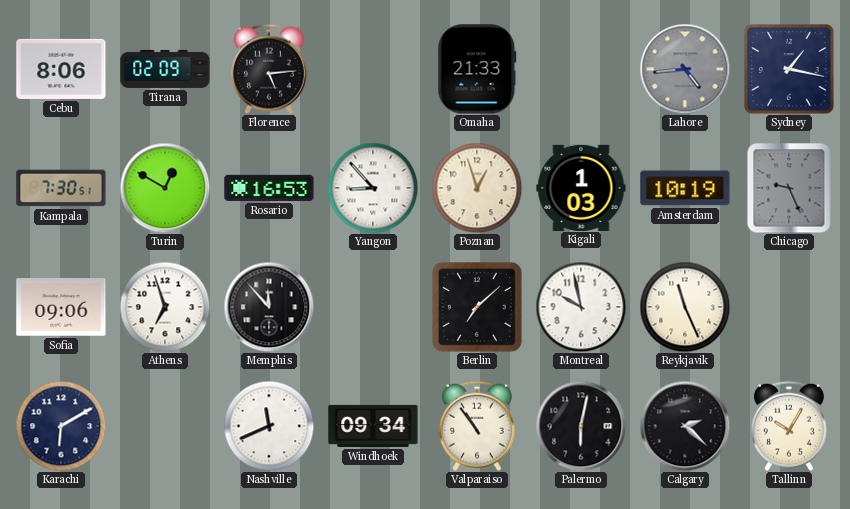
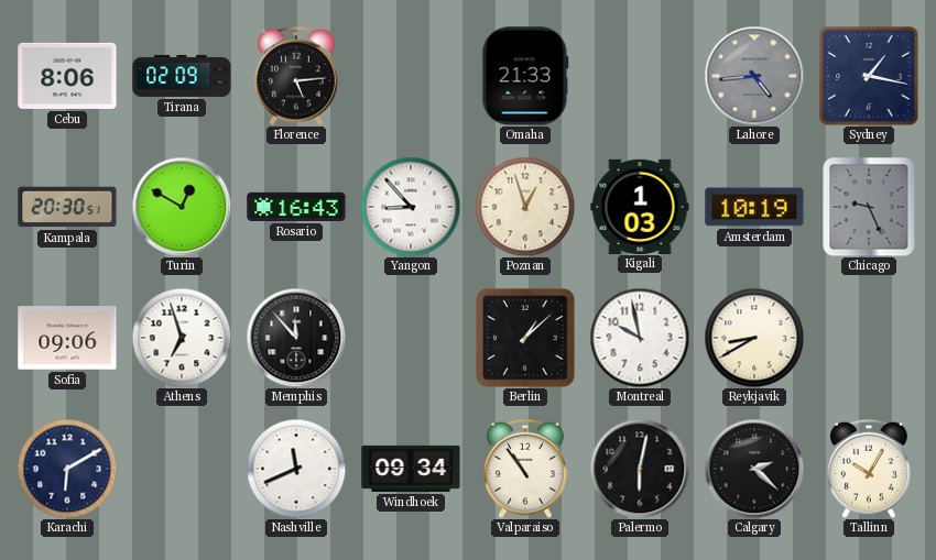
Kampala: 7:30 -> 20:30
Rosario: 16:53 -> 16:43
Berlin: 7:08 -> 1:08
Reykjavik: 11:26 -> 8:40
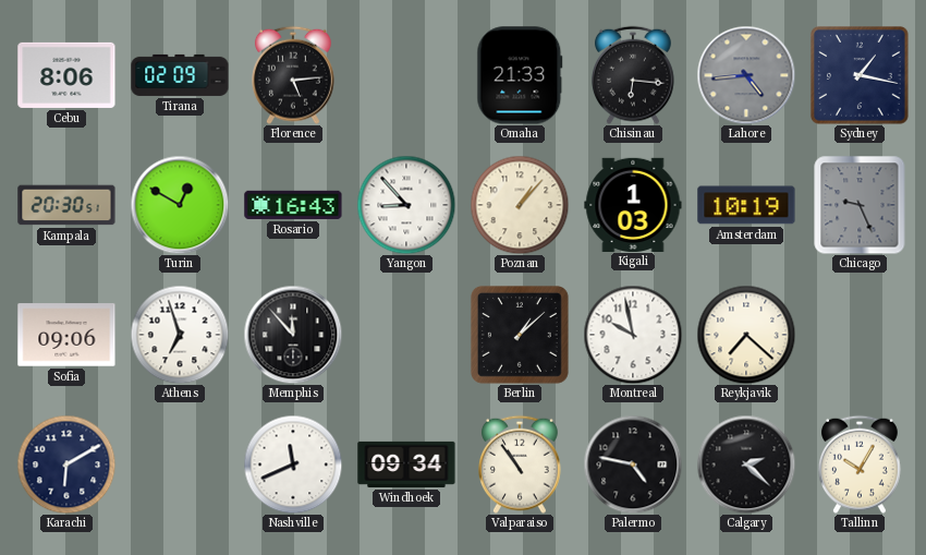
Chisinau: none -> 6:16
Poznan: 12:57 -> 1:07
Reykjavik: 8:40 -> 7:22
Palermo: 6:02 -> 4:47
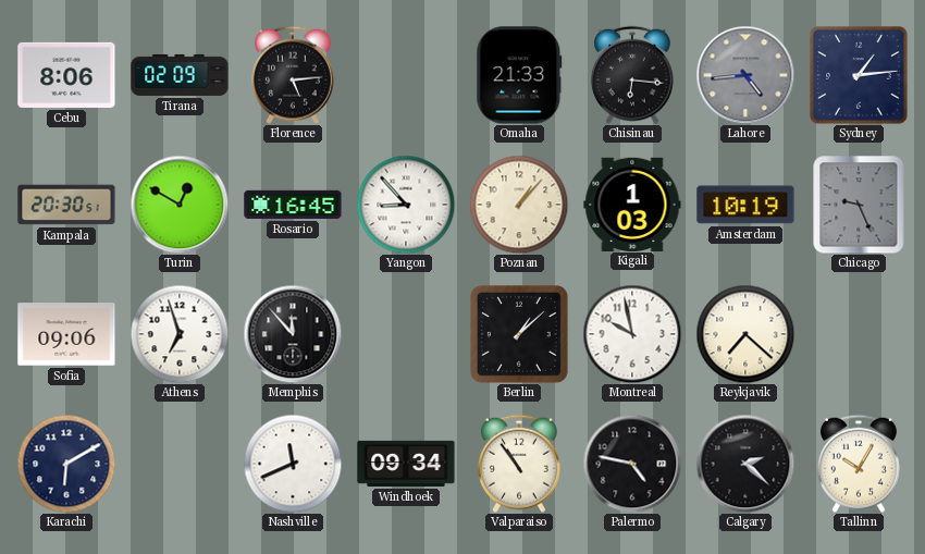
Sydney: 1:17 -> 1:14
Rosario: 16:43 -> 16:45
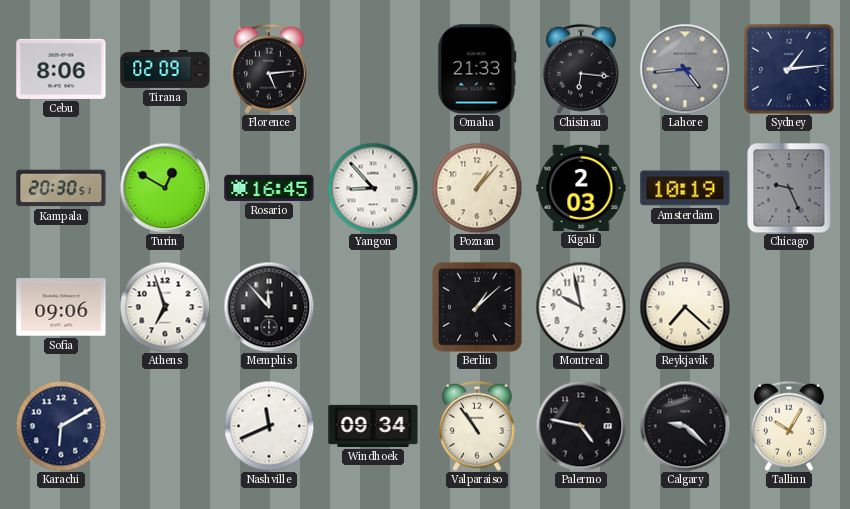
Kigali: 1:03 -> 2:03
Calgary: 2:22 -> 9:22
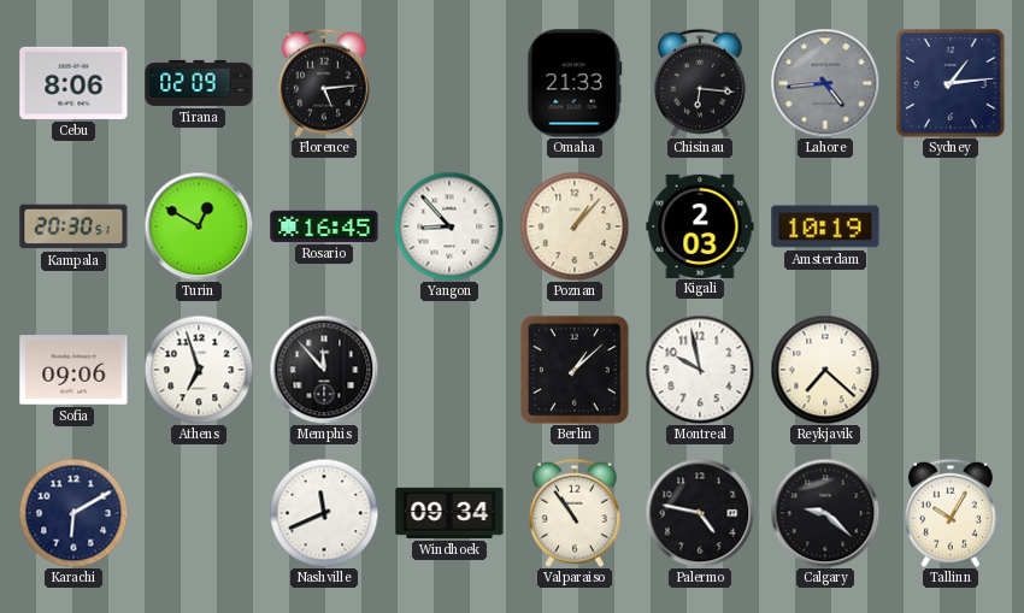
Chicago: 9:26 -> none
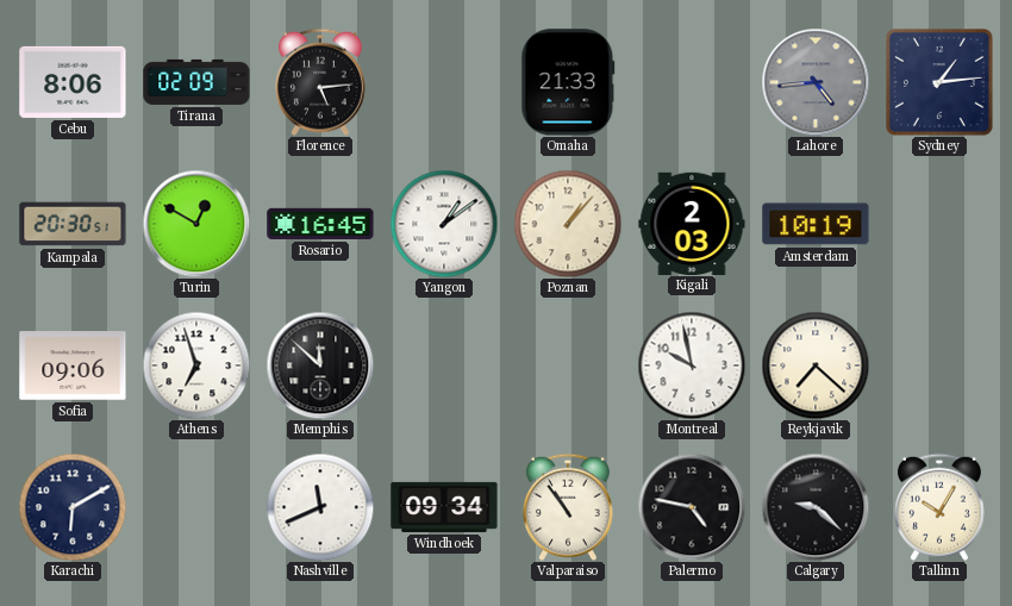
Chisinau: 6:16 -> none
Yangon: 8:53 -> 1:09
Memphis: 11:53 -> 11:52
Berlin: 1:08 -> none
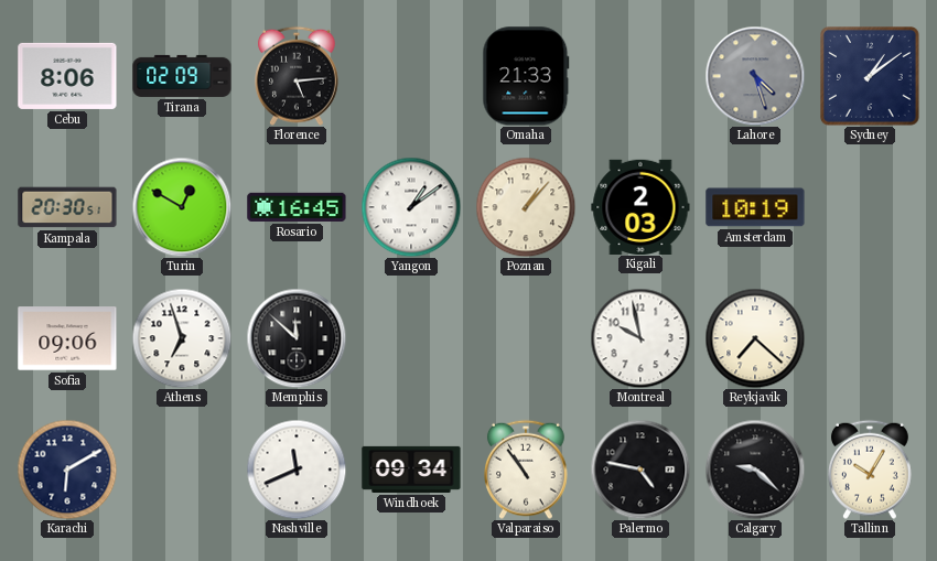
Lahore: 4:44 -> 4:27
Sydney: 1:14 -> 1:09
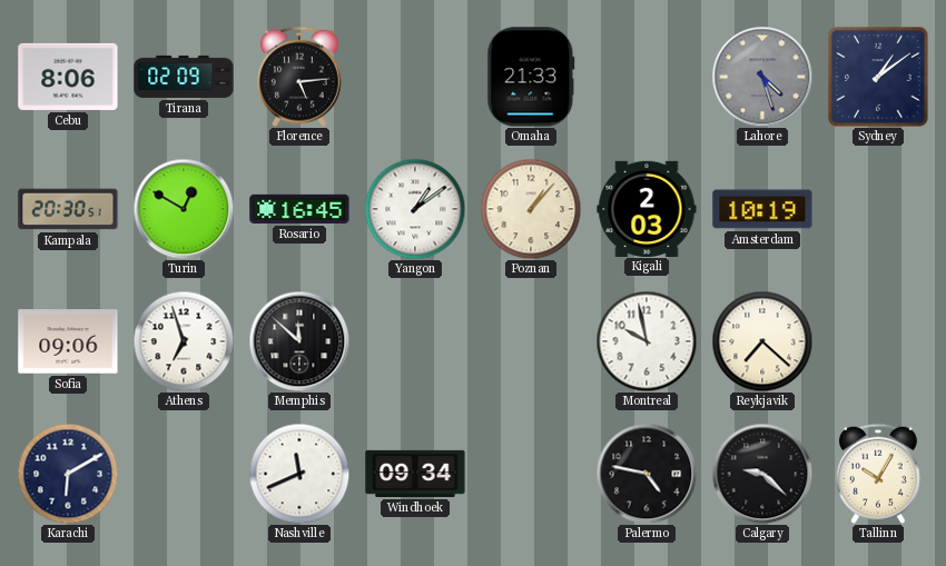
Valparaiso: 10:54 -> none
